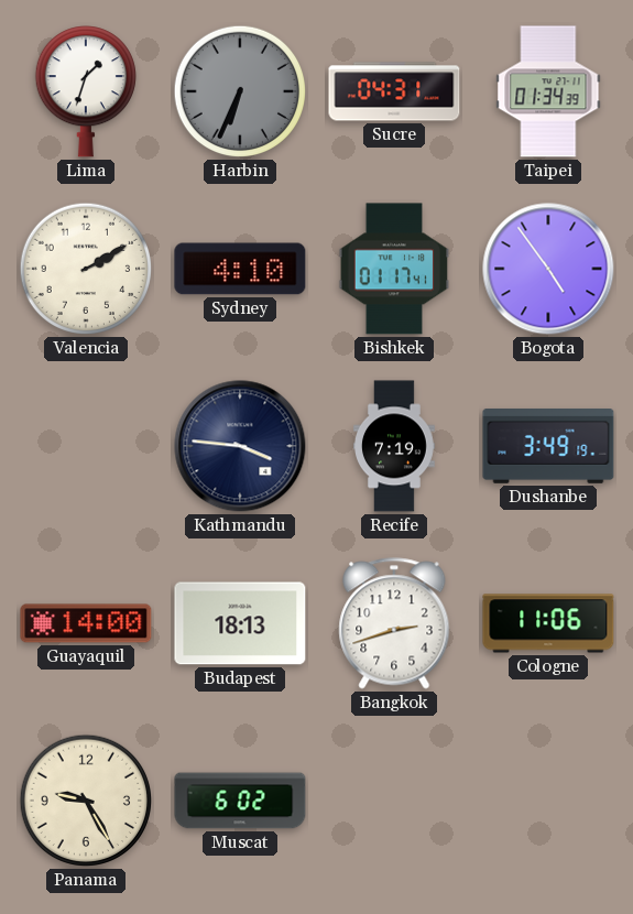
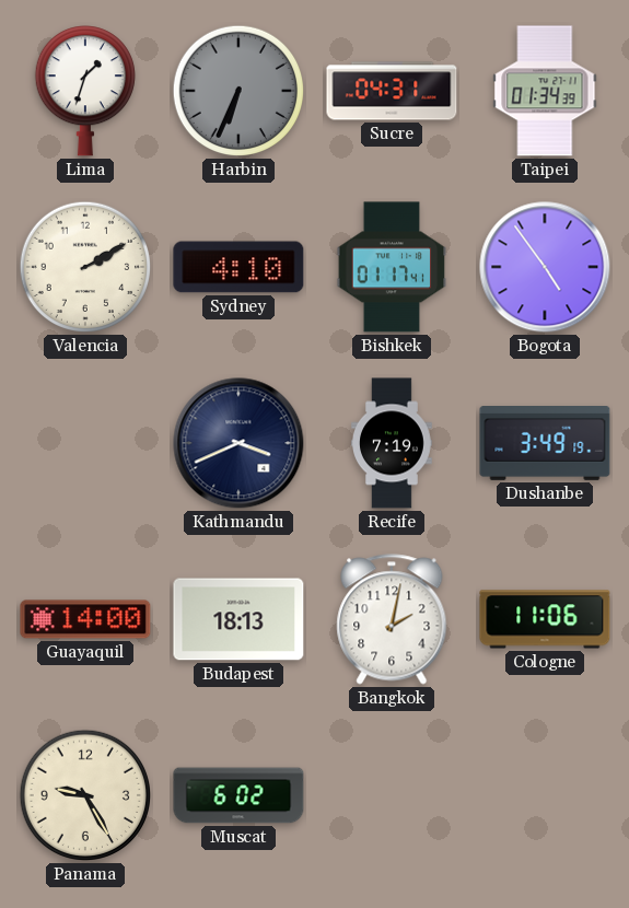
Kathmandu: 3:46 -> 3:41
Bangkok: 2:42 -> 2:02
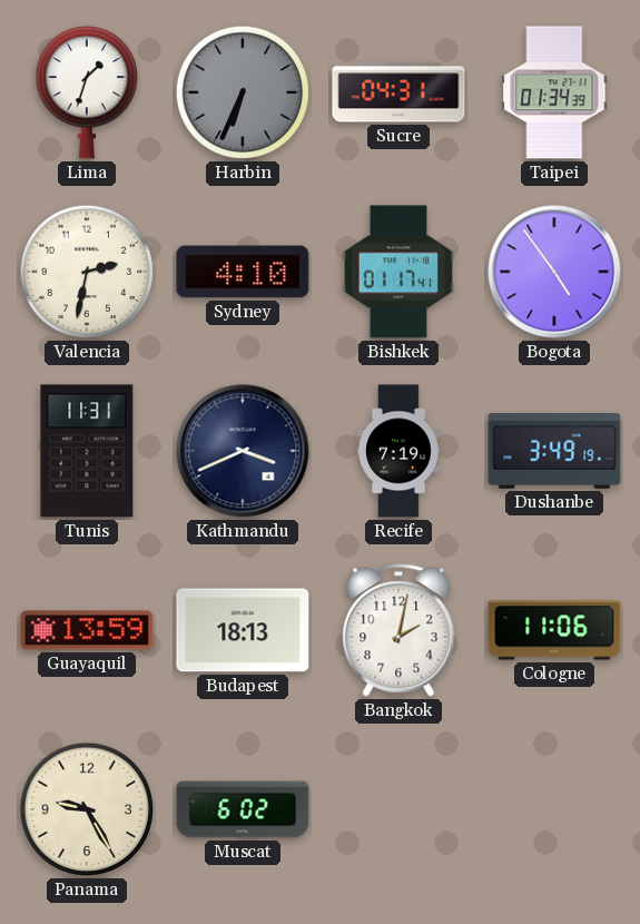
Valencia: 2:10 -> 2:32
Tunis: none -> 11:31
Guayaquil: 14:00 -> 13:59
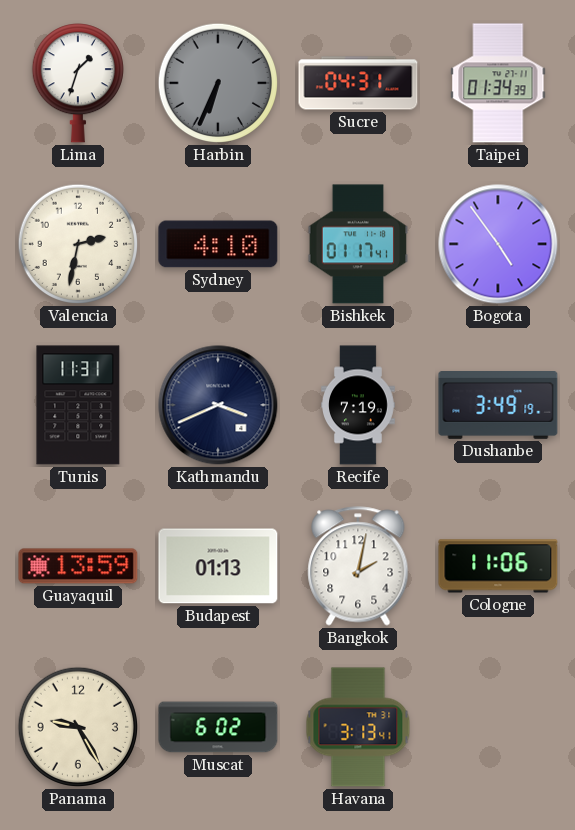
Budapest: 18:13 -> 01:13
Havana: none -> 3:13
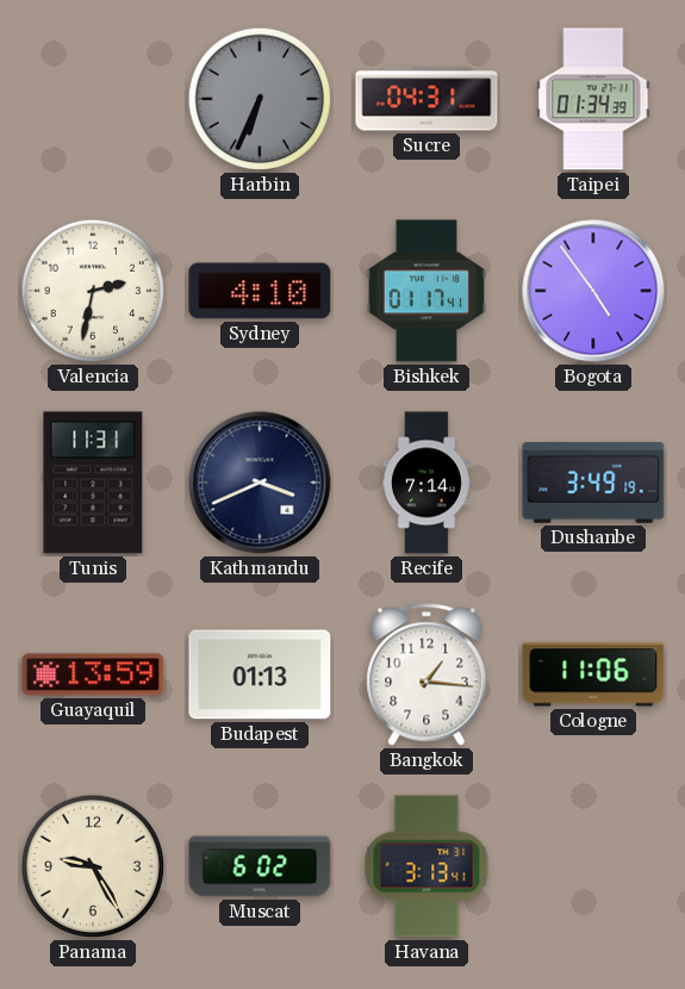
Lima: 1:33 -> none
Recife: 7:19 -> 7:14
Bangkok: 2:02 -> 1:16
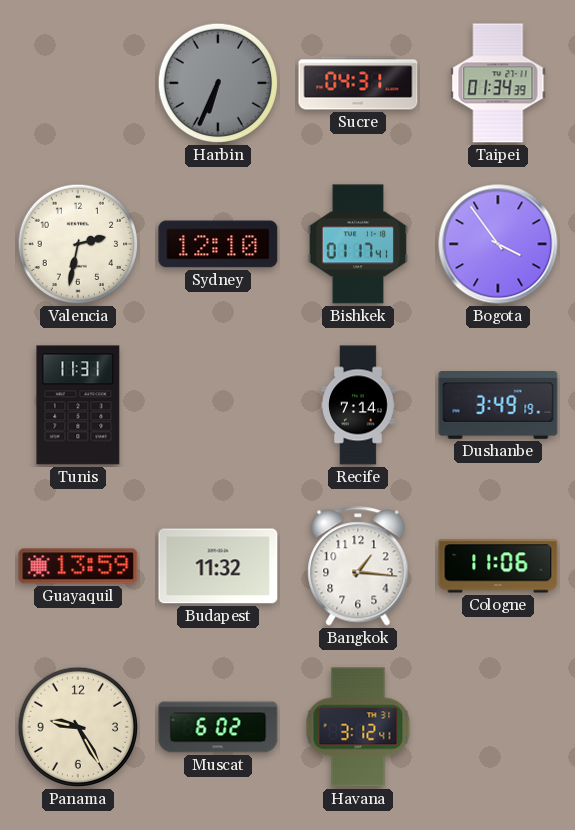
Sydney: 4:10 -> 12:10
Bogota: 4:54 -> 3:54
Kathmandu: 3:41 -> none
Budapest: 01:13 -> 11:32
Havana: 3:13 -> 3:12
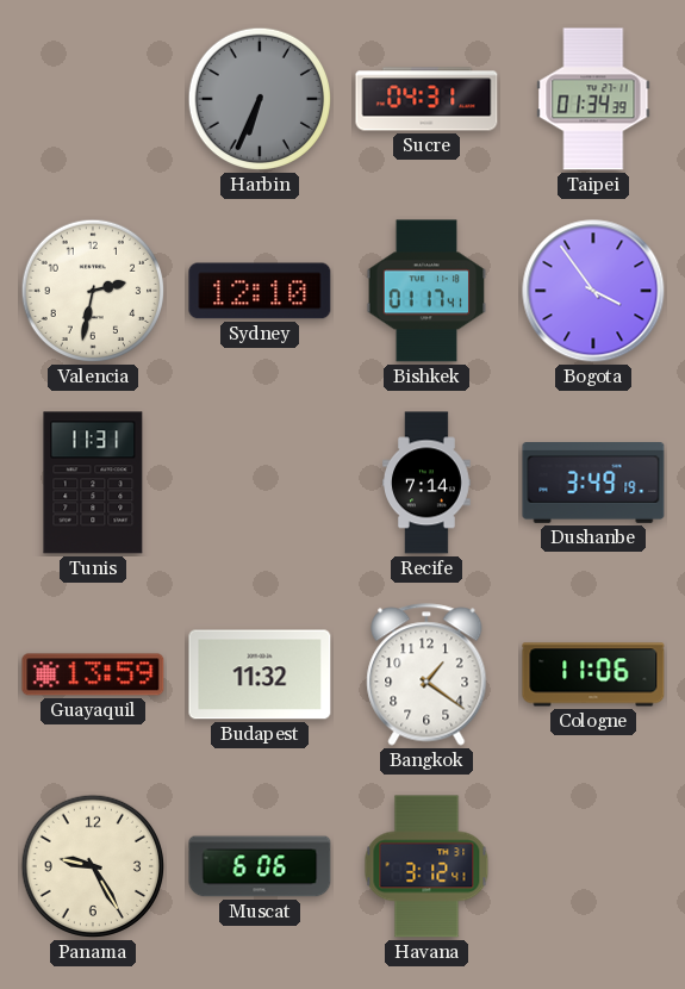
Bangkok: 1:16 -> 1:21
Muscat: 6:02 -> 6:06
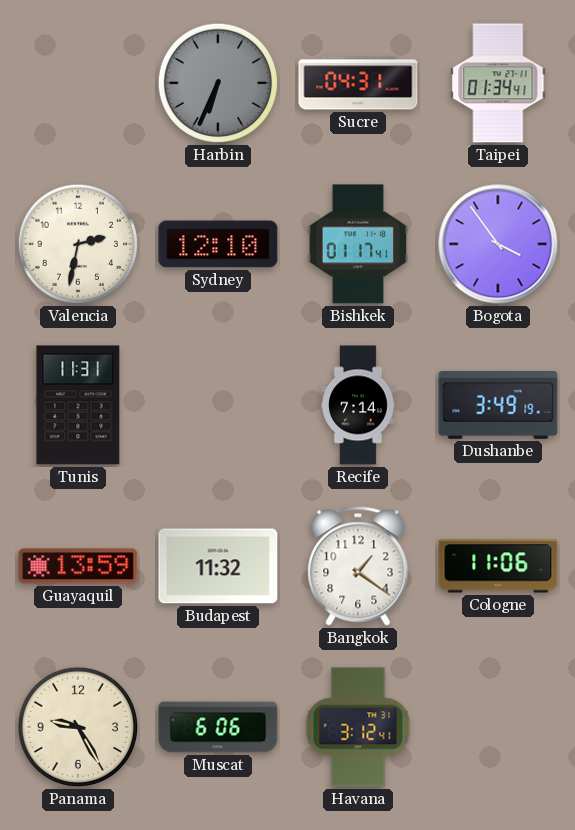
Taipei: 01:34:39 -> 01:34:41
